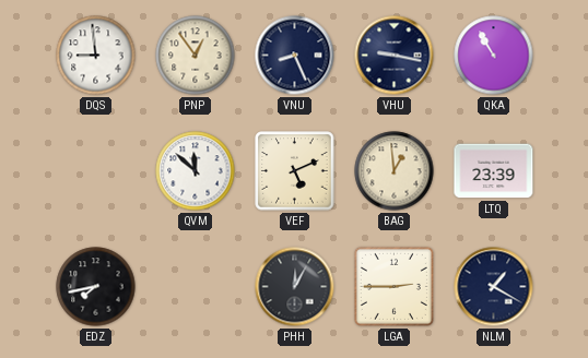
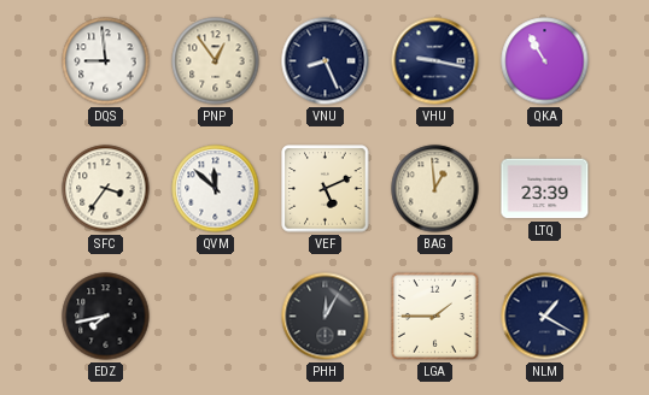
SFC: none -> 3:36
LGA: 2:45 -> 1:45
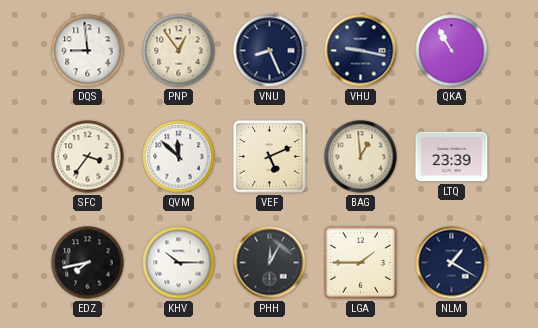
KHV: none -> 10:15
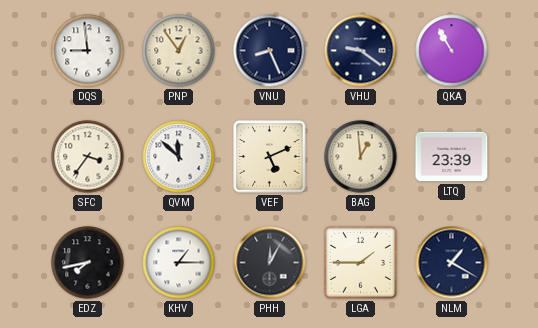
VHU: 9:17 -> 9:21
KHV: 10:15 -> 1:15
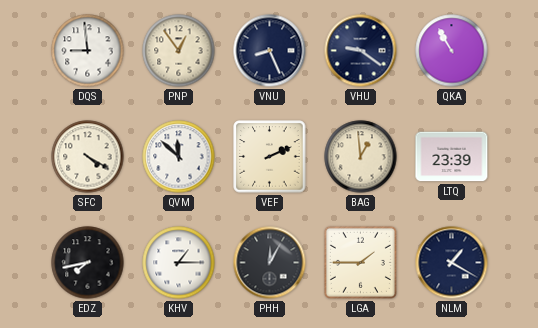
SFC: 3:36 -> 4:20
VEF: 5:11 -> 2:11
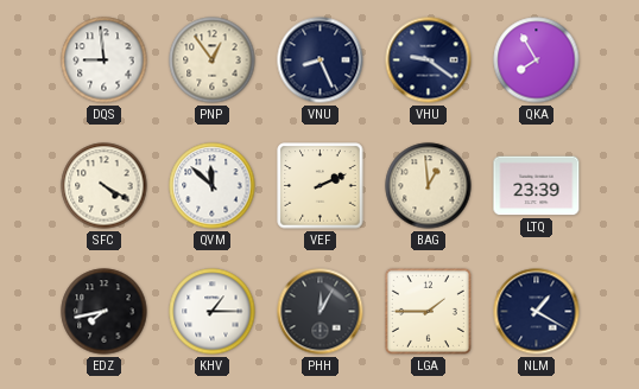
QKA: 10:55 -> 7:55
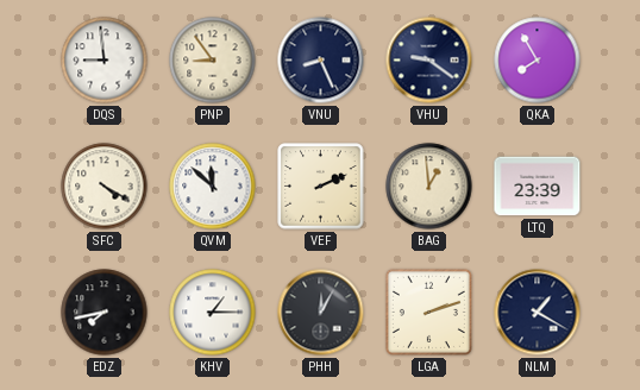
PNP: 12:54 -> 8:54
LGA: 1:45 -> 2:12
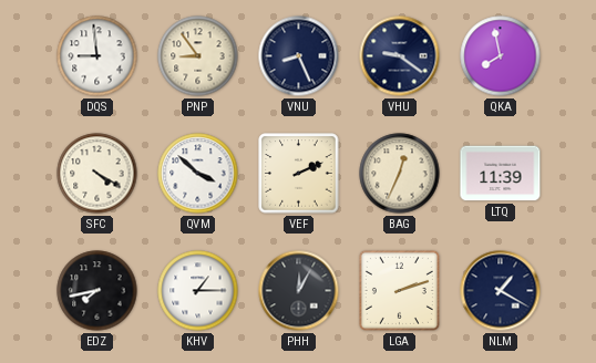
QKA: 7:55 -> 7:58
QVM: 11:52 -> 3:52
BAG: 12:59 -> 12:34
LTQ: 23:39 -> 11:39
